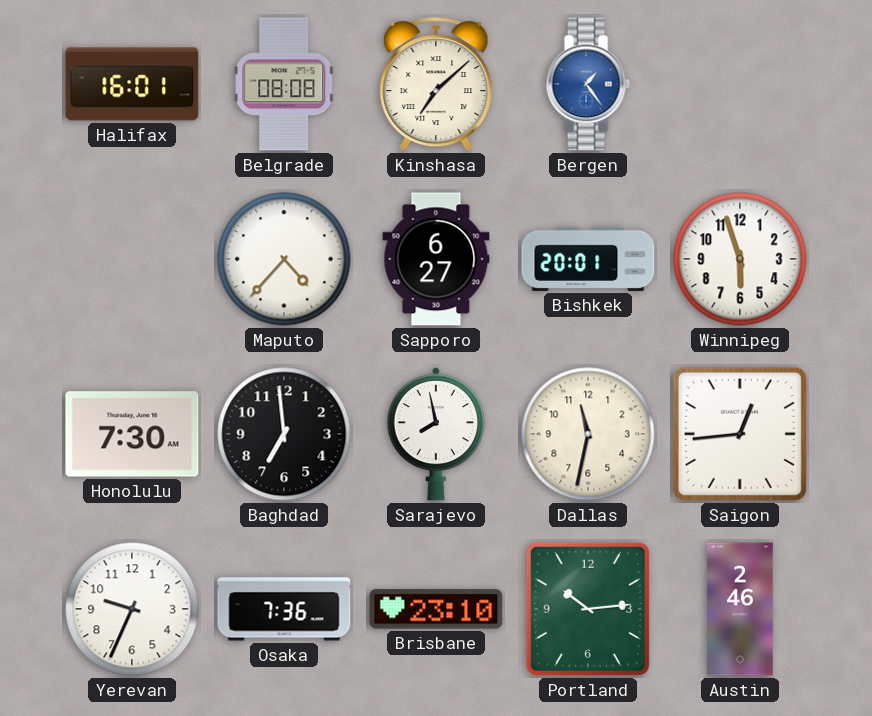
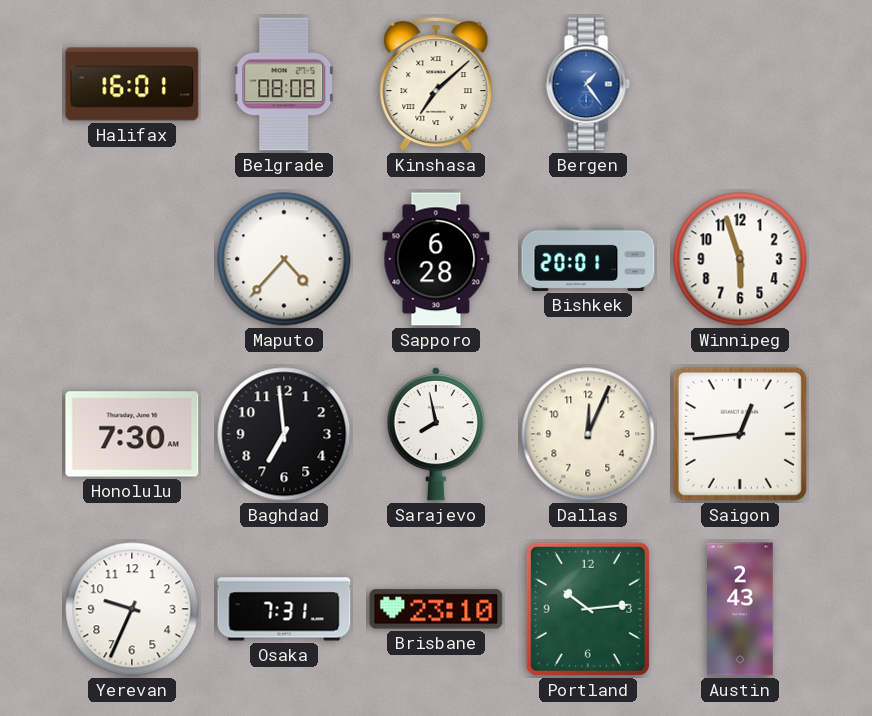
Sapporo: 6:27 -> 6:28
Dallas: 11:32 -> 12:04
Osaka: 7:36 -> 7:31
Austin: 2:46 -> 2:43
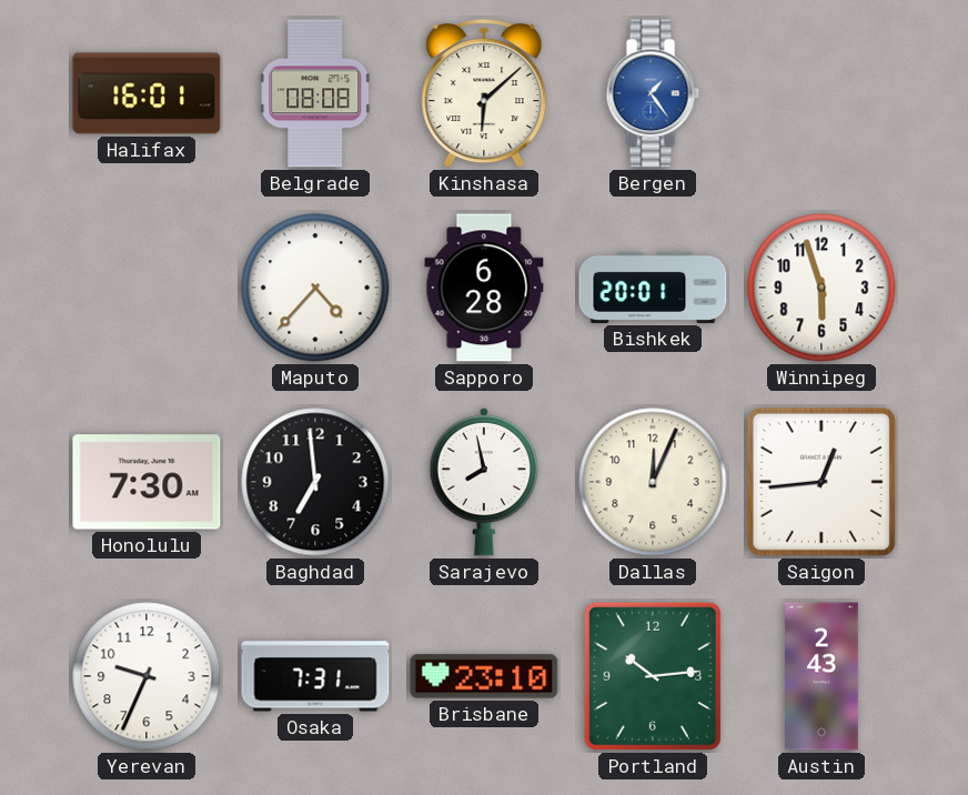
Kinshasa: 7:08 -> 6:08
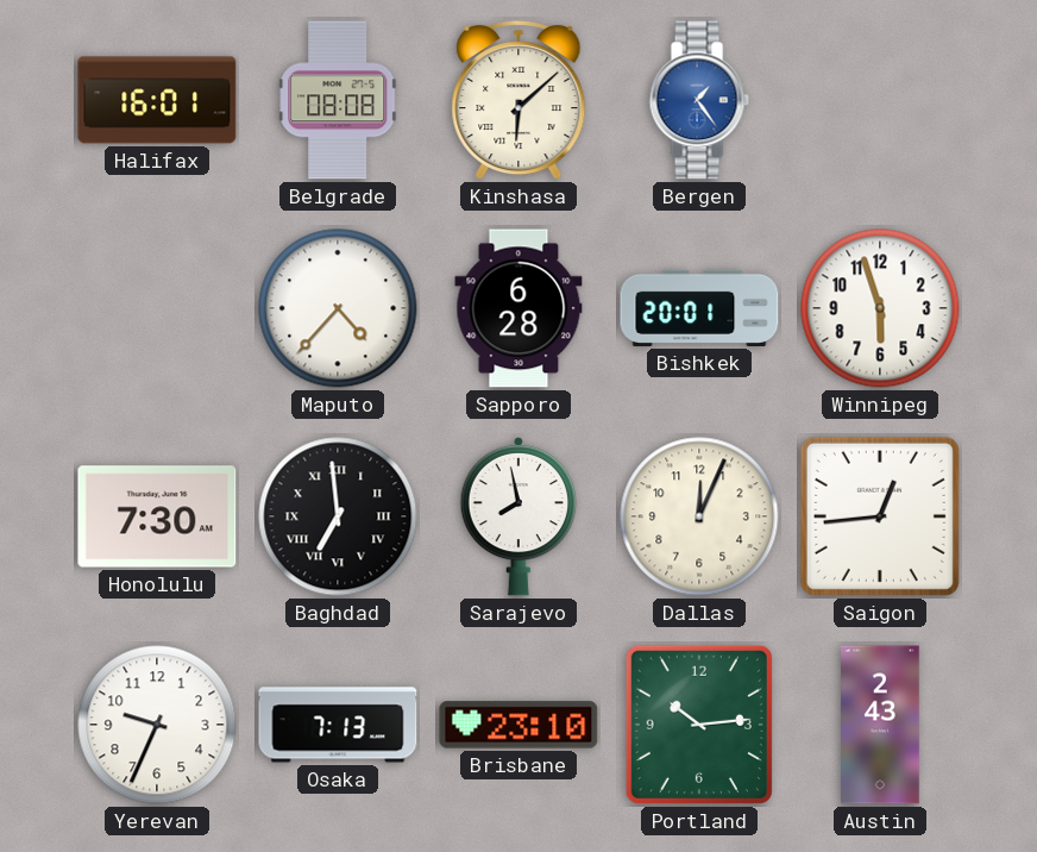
Baghdad numerals: Arabic -> Roman
Osaka: 7:31 -> 7:13
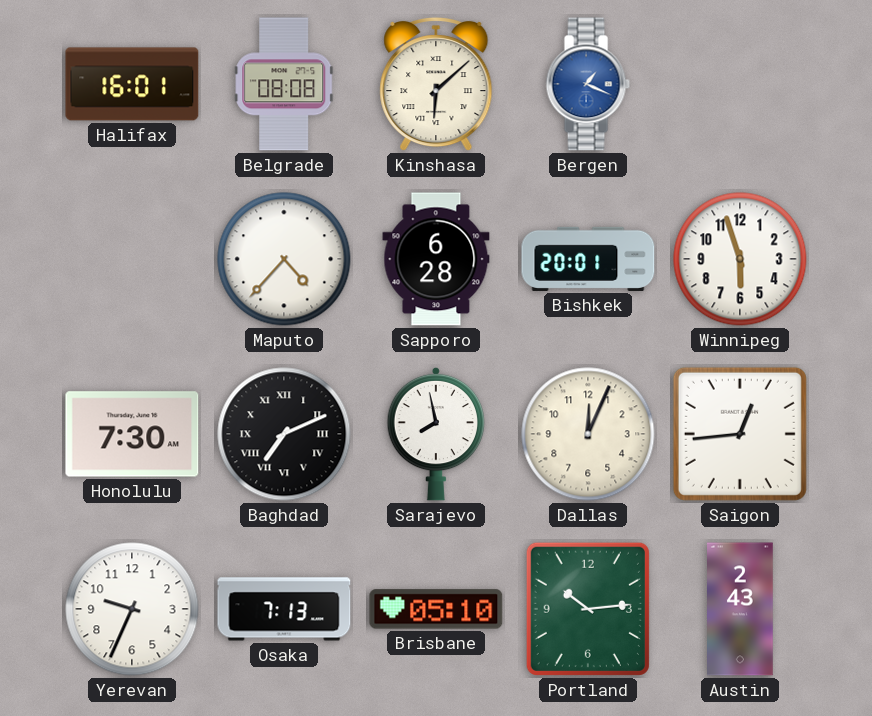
Bergen: 1:24 -> 1:19
Baghdad: 6:59 -> 7:11
Brisbane: 23:10 -> 05:10
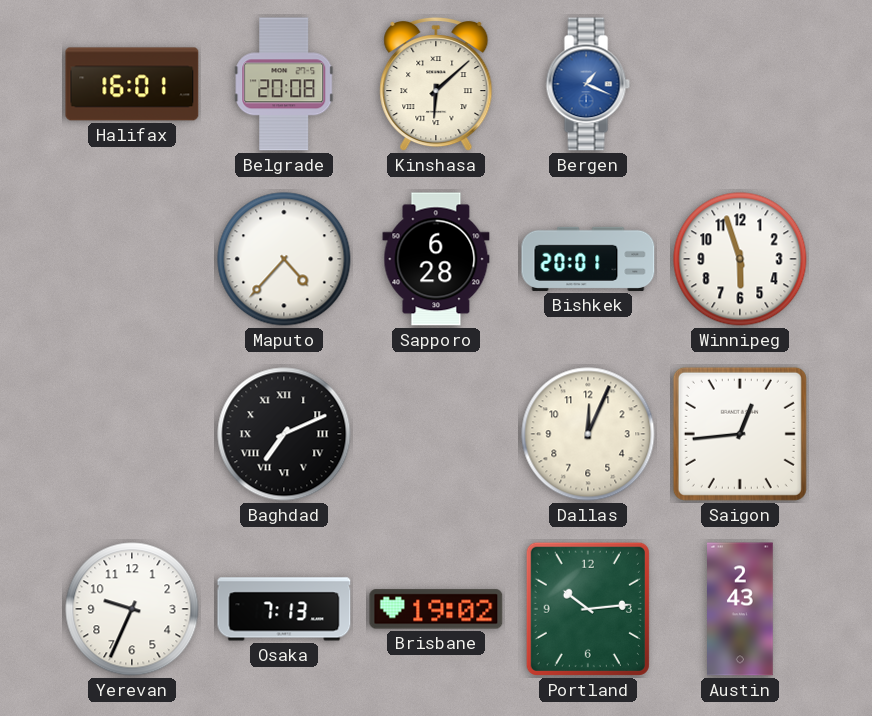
Belgrade: 08:08 -> 20:08
Honolulu: 7:30 -> none
Sarajevo: 7:58 -> none
Brisbane: 05:10 -> 19:02
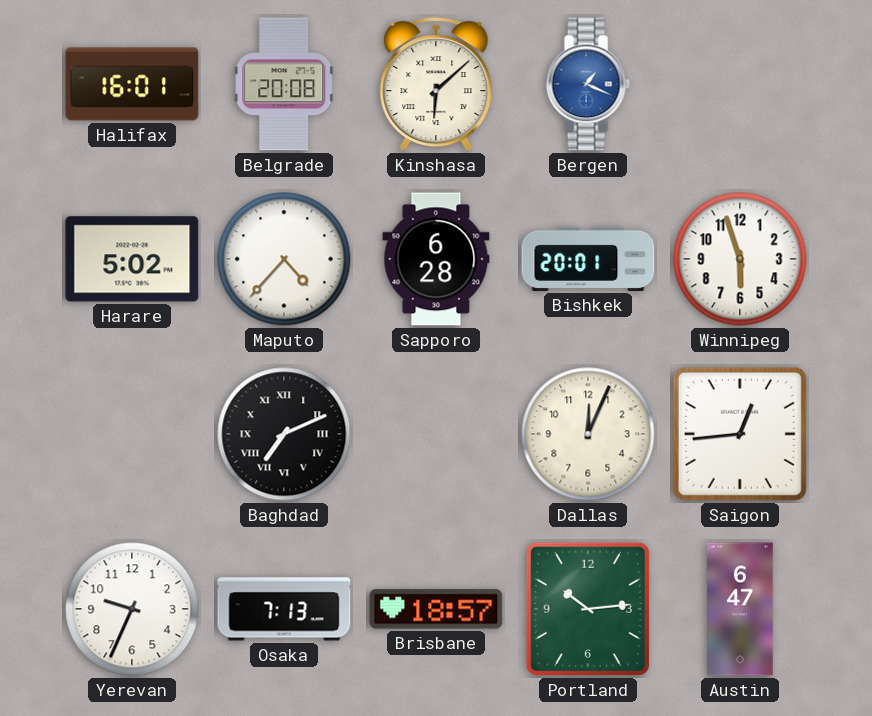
Harare: none -> 5:02
Brisbane: 19:02 -> 18:57
Austin: 2:43 -> 6:47
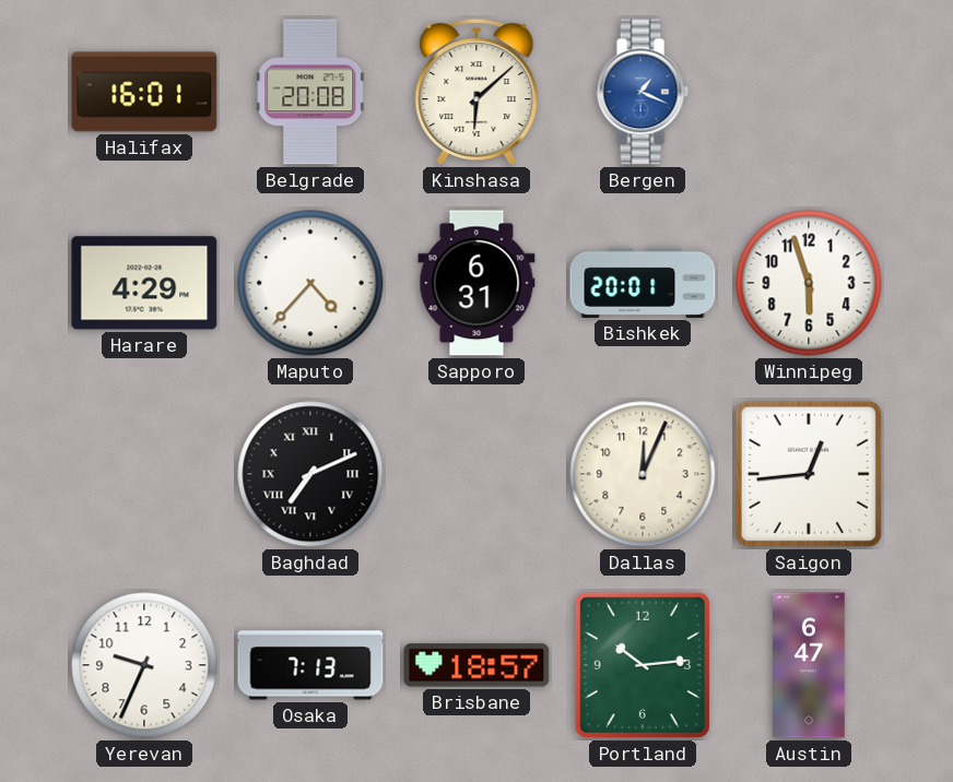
Harare: 5:02 -> 4:29
Sapporo: 6:28 -> 6:31
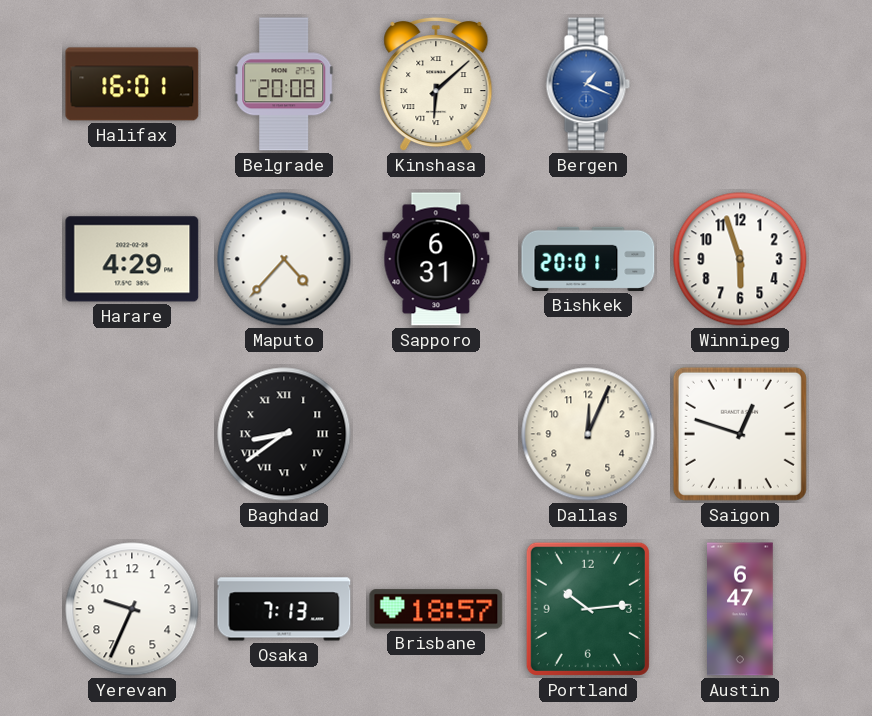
Baghdad: 7:11 -> 8:39
Saigon: 12:44 -> 12:48
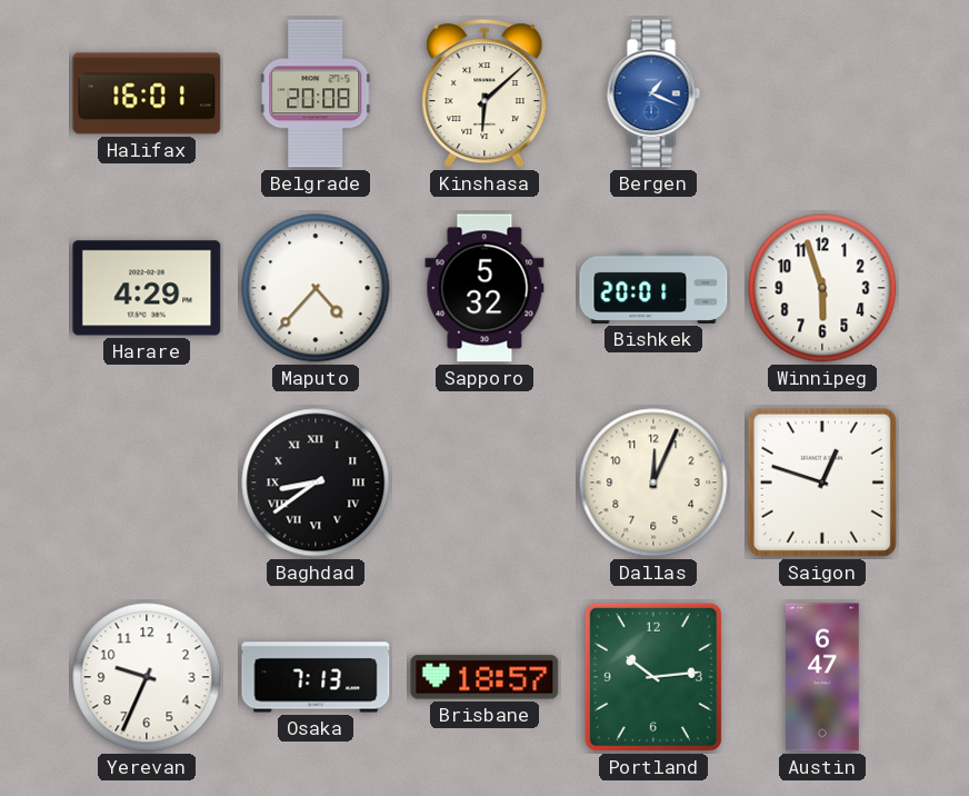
Sapporo: 6:31 -> 5:32
